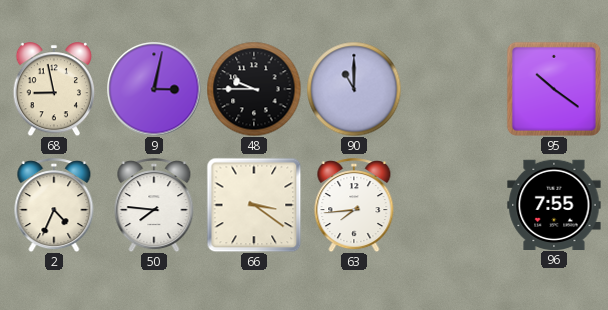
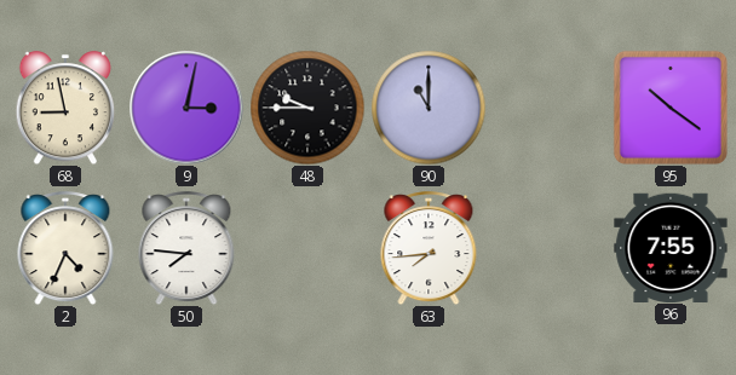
66: 3:21 -> none
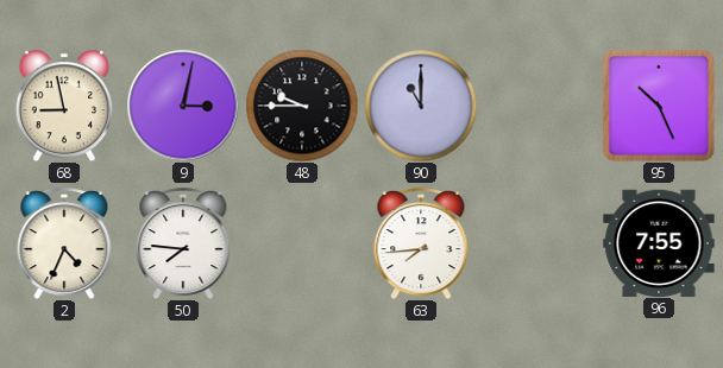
95: 10:21 -> 10:26
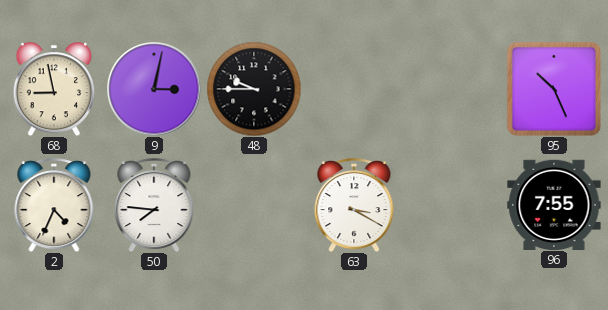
90: 11:00 -> none
63: 7:44 -> 3:20
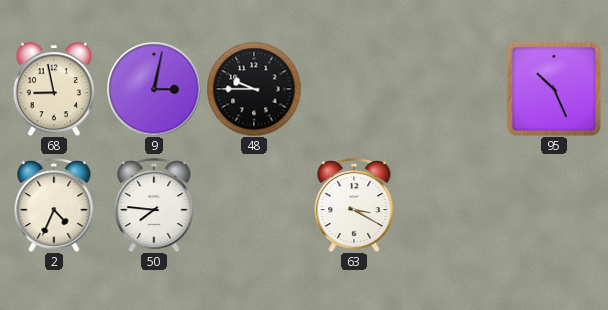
96: 7:55 -> none
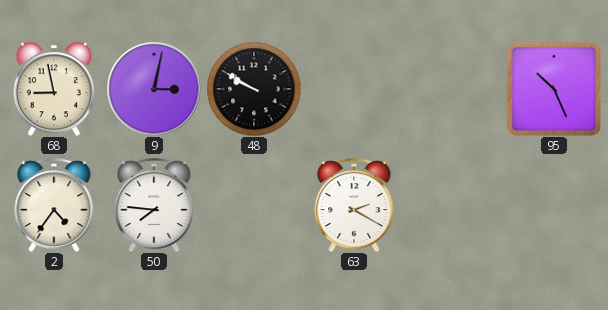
48: 9:45 -> 9:50
2: 4:34 -> 4:36
63: 3:20 -> 2:20
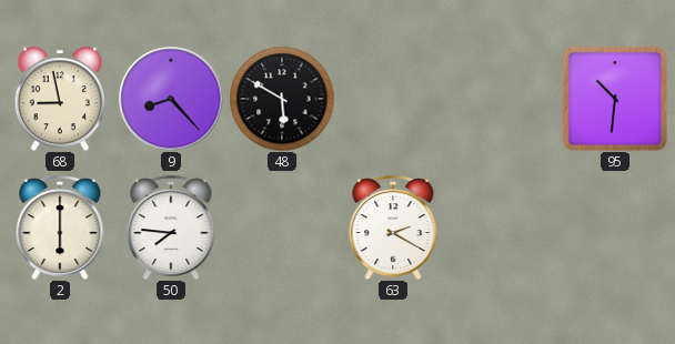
9: 3:02 -> 8:23
48: 9:50 -> 5:50
95: 10:26 -> 10:31
2: 4:36 -> 6:00
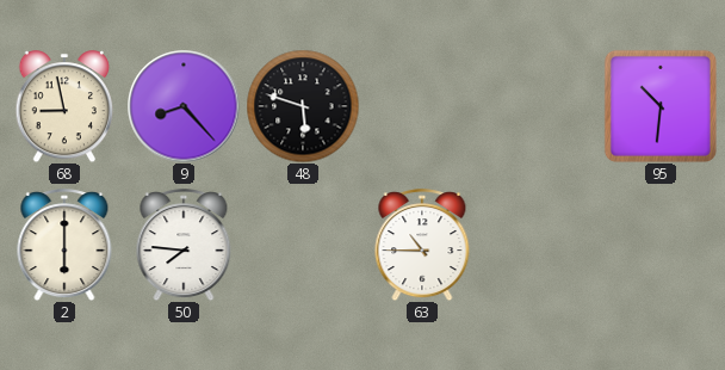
48: 5:50 -> 5:48
63: 2:20 -> 10:45
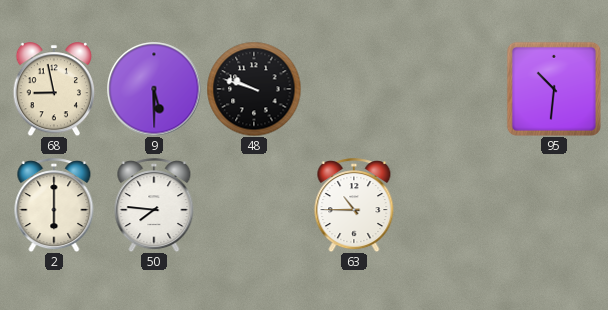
9: 8:23 -> 5:30
48: 5:48 -> 9:48
